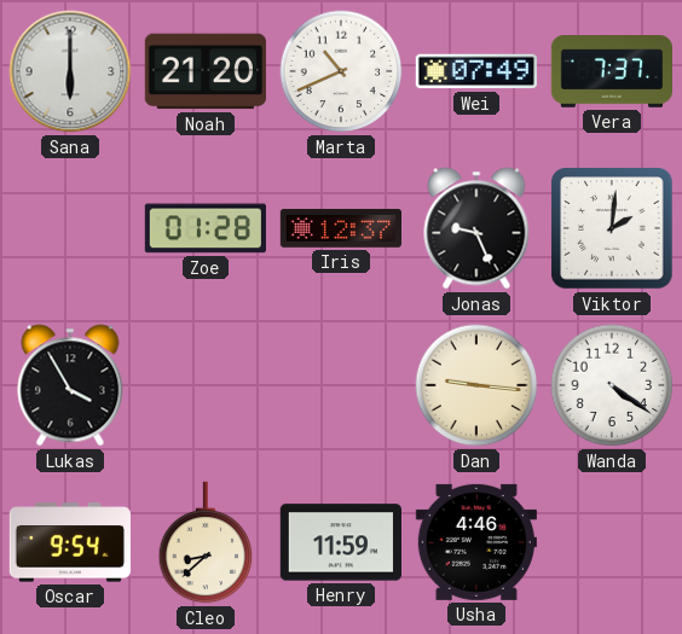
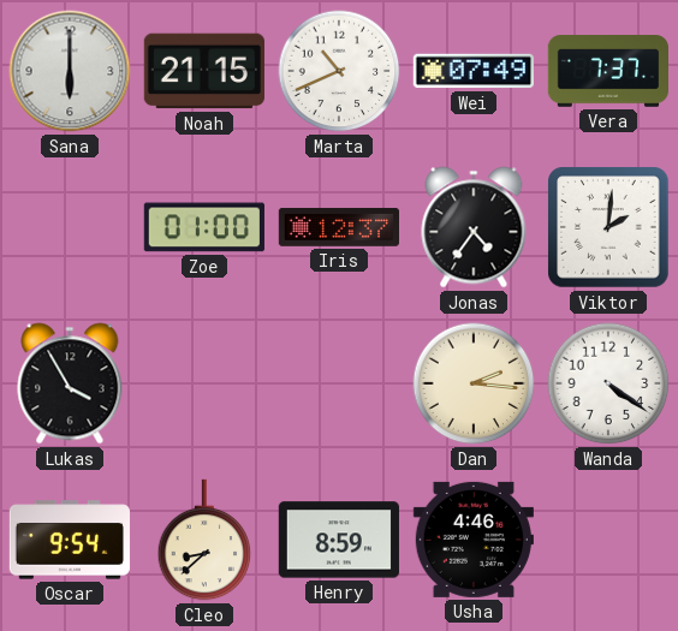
Noah: 21:20 -> 21:15
Zoe: 01:28 -> 01:00
Jonas: 9:26 -> 4:36
Dan: 9:16 -> 2:16
Henry: 11:59 -> 8:59
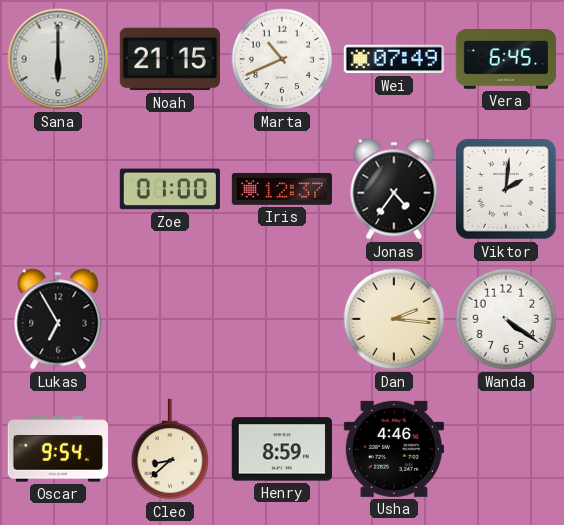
Vera: 7:37 -> 6:45
Lukas: 3:55 -> 6:55
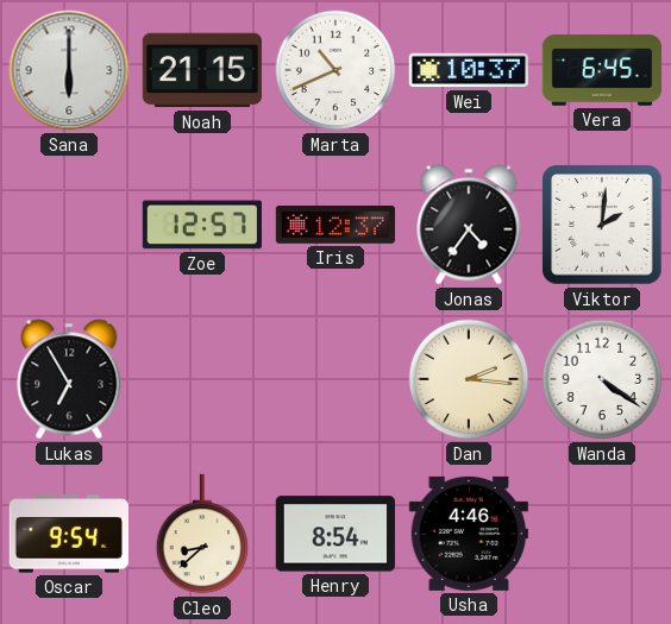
Wei: 07:49 -> 10:37
Zoe: 01:00 -> 12:57
Henry: 8:59 -> 8:54
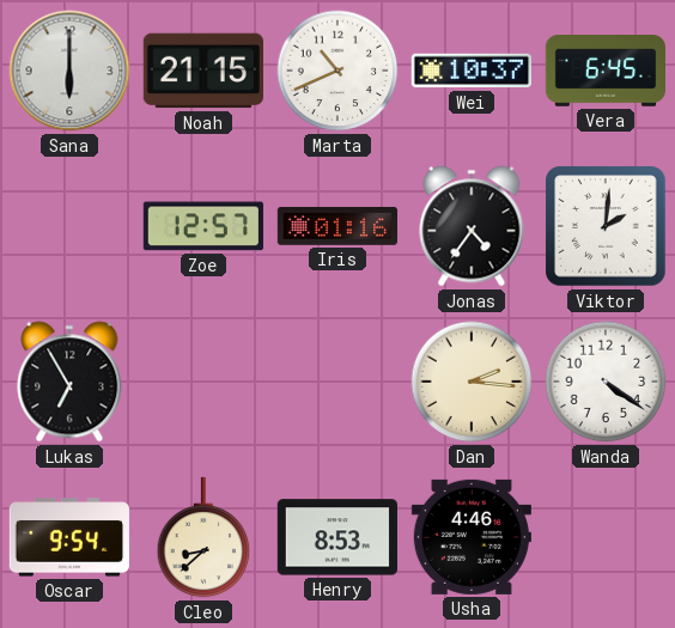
Iris: 12:37 -> 01:16
Henry: 8:54 -> 8:53
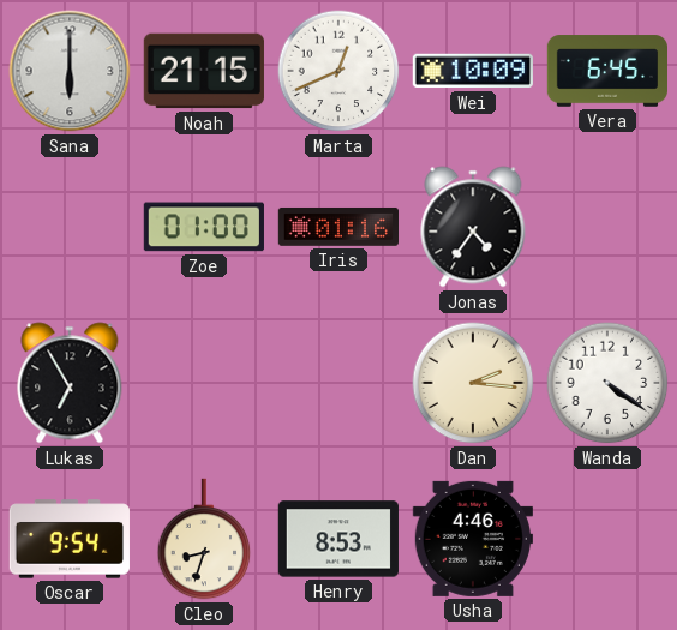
Marta: 10:41 -> 12:41
Wei: 10:37 -> 10:09
Zoe: 12:57 -> 01:00
Viktor: 2:01 -> none
Cleo: 8:38 -> 8:33
